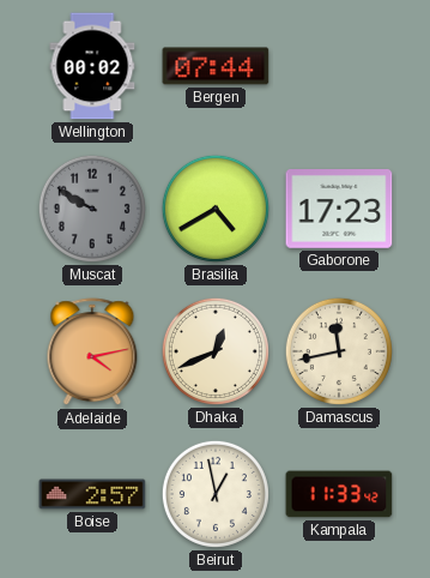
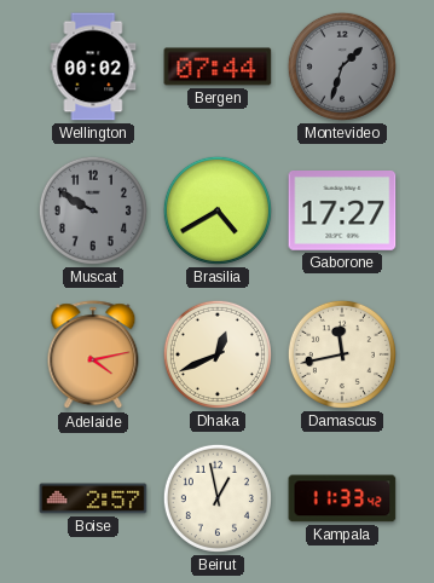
Montevideo: none -> 1:33
Gaborone: 17:23 -> 17:27
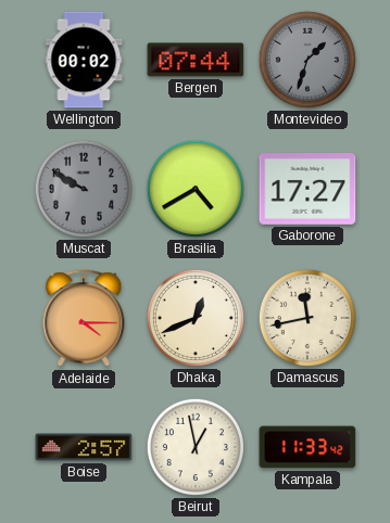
Adelaide: 4:13 -> 4:15
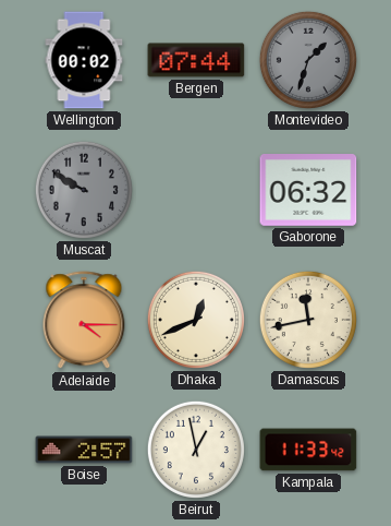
Brasilia: 4:40 -> none
Gaborone: 17:27 -> 06:32
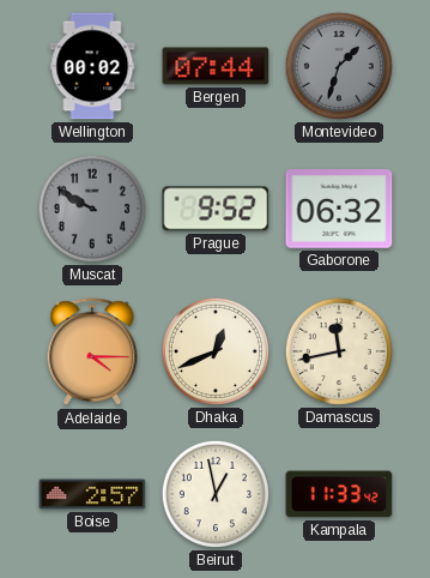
Prague: none -> 9:52
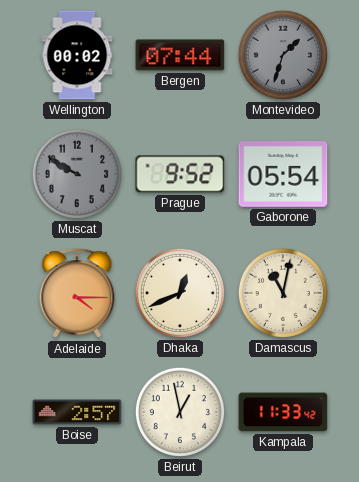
Gaborone: 06:32 -> 05:54
Damascus: 11:43 -> 11:02
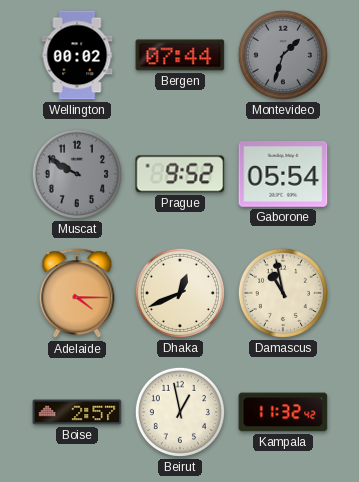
Damascus: 11:02 -> 10:58
Kampala: 11:33 -> 11:32
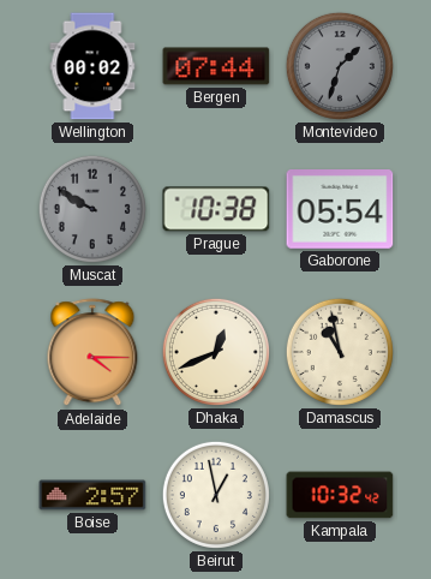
Prague: 9:52 -> 10:38
Kampala: 11:32 -> 10:32
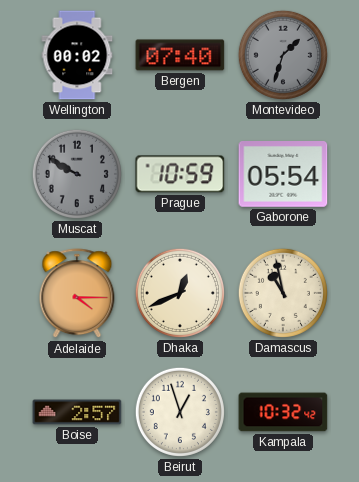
Bergen: 07:44 -> 07:40
Prague: 10:38 -> 10:59
Beirut: 12:58 -> 12:57
